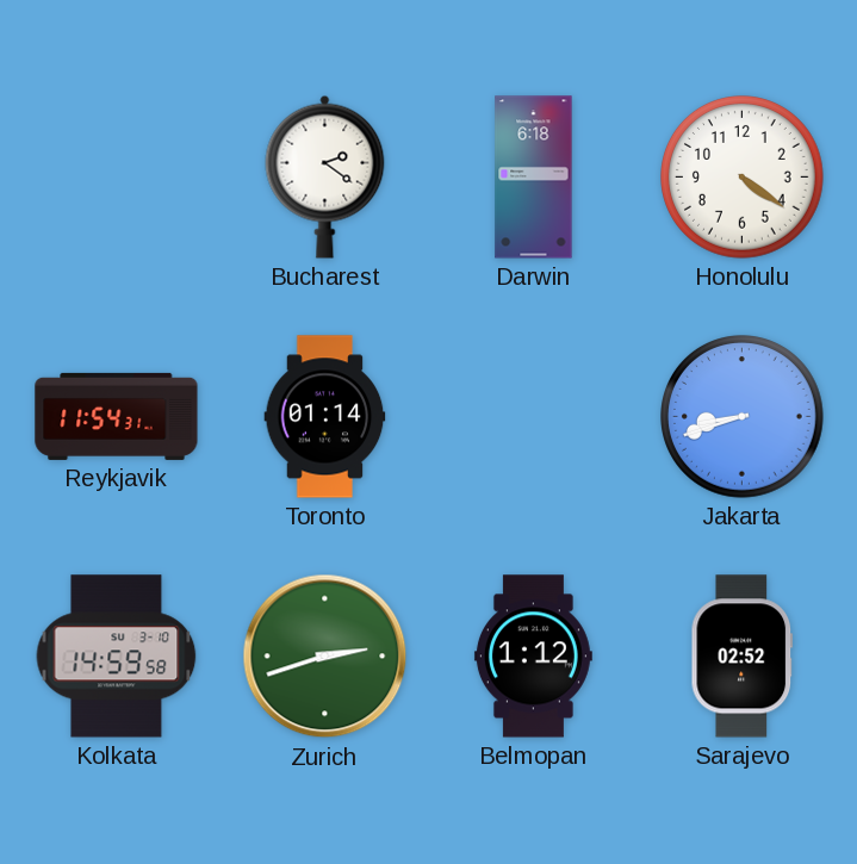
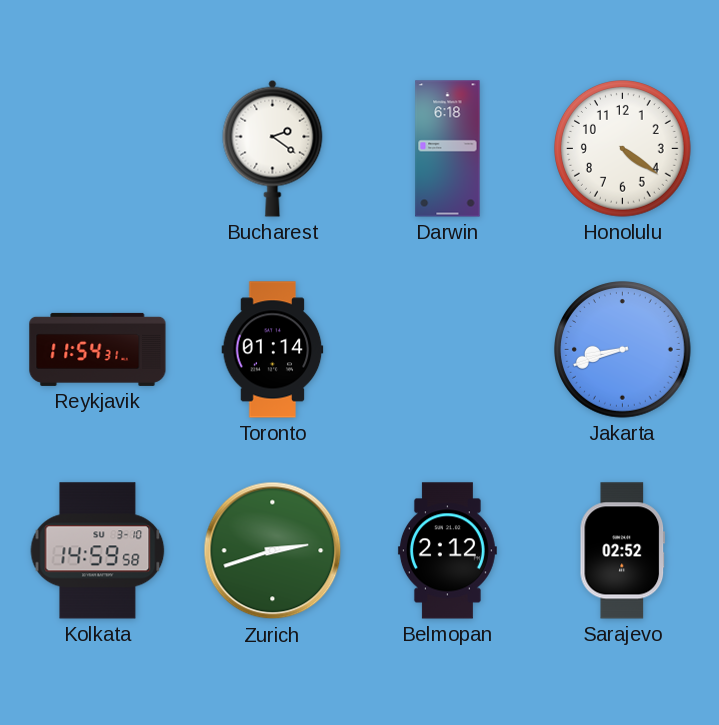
Belmopan: 1:12 -> 2:12
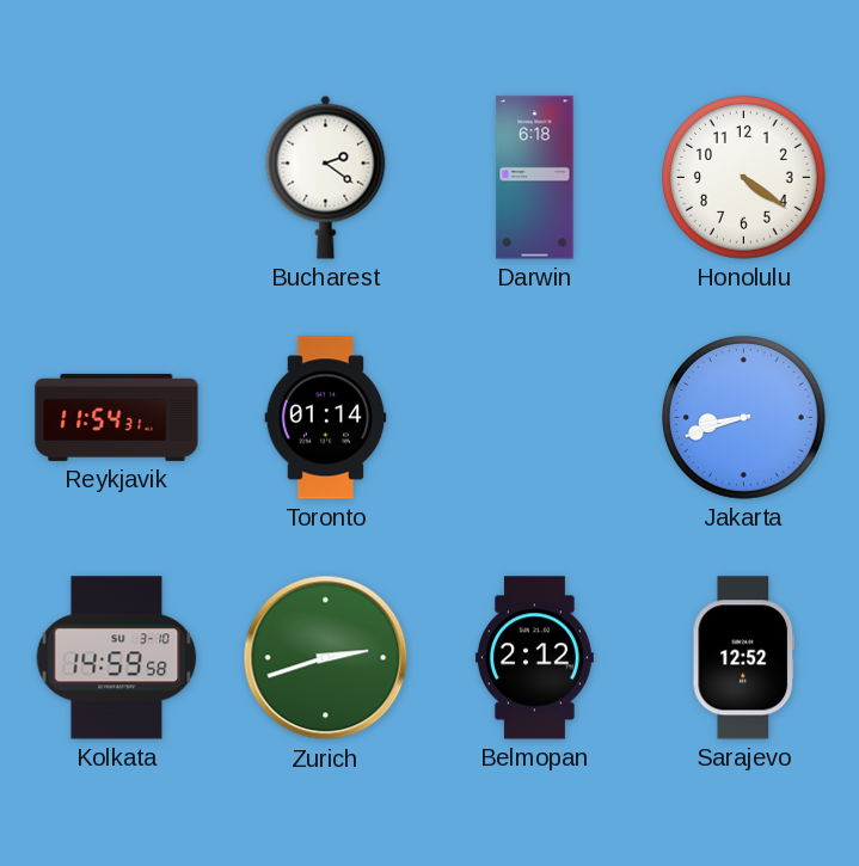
Sarajevo: 02:52 -> 12:52
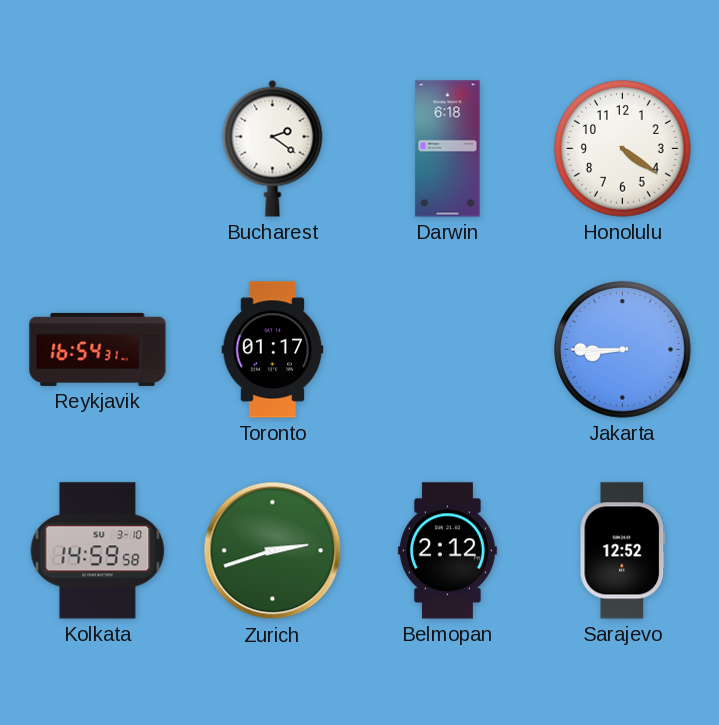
Reykjavik: 11:54 -> 16:54
Toronto: 01:14 -> 01:17
Jakarta: 8:42 -> 8:45
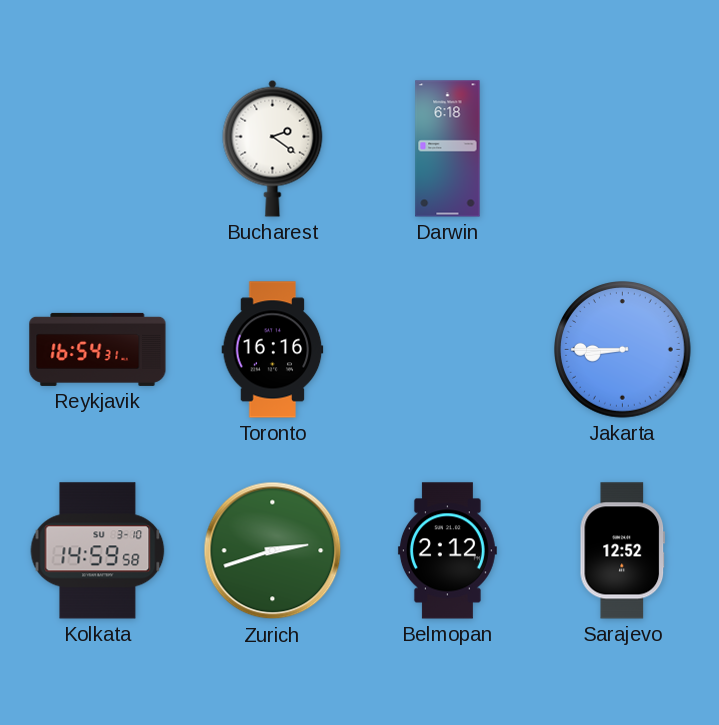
Honolulu: 4:21 -> none
Toronto: 01:17 -> 16:16
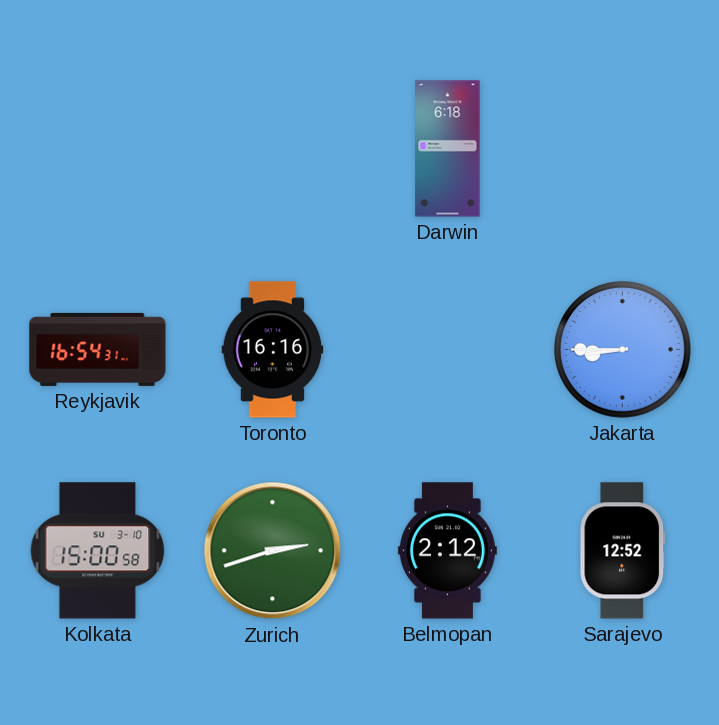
Bucharest: 2:21 -> none
Kolkata: 14:59 -> 15:00
